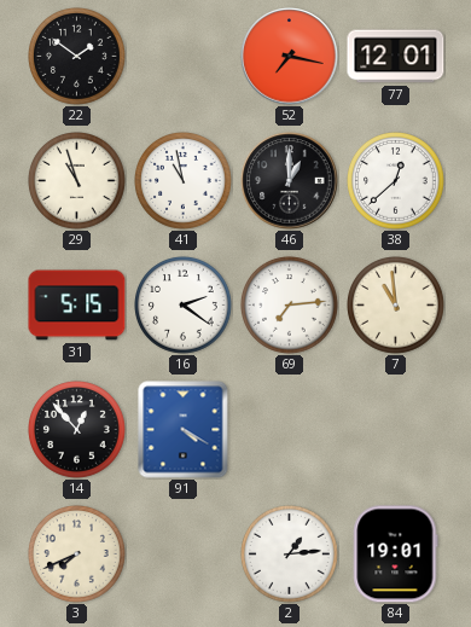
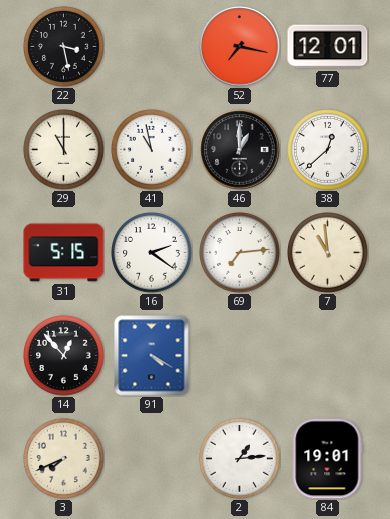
22: 1:51 -> 3:28
29: 10:57 -> 11:00
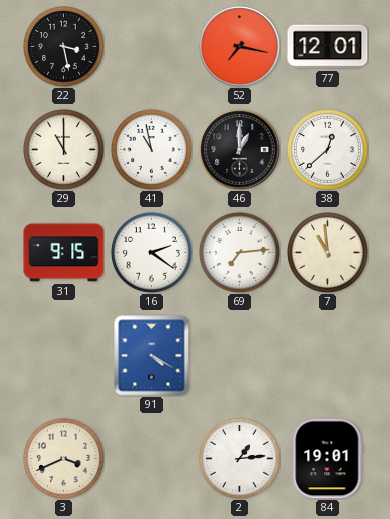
31: 5:15 -> 9:15
14: 12:53 -> none
3: 7:41 -> 3:41
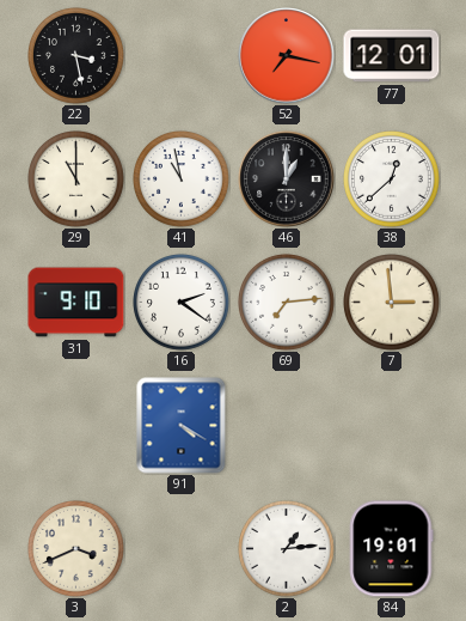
31: 9:15 -> 9:10
7: 10:59 -> 2:59
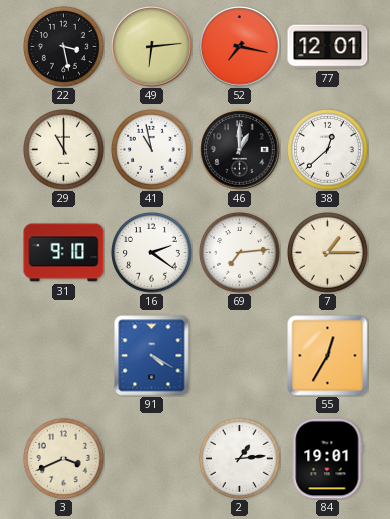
49: none -> 6:14
7: 2:59 -> 1:15
55: none -> 12:35
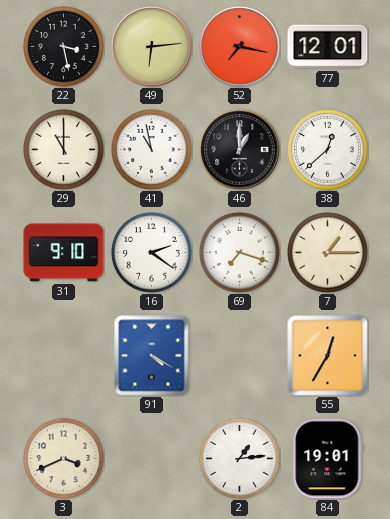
69: 7:14 -> 7:18
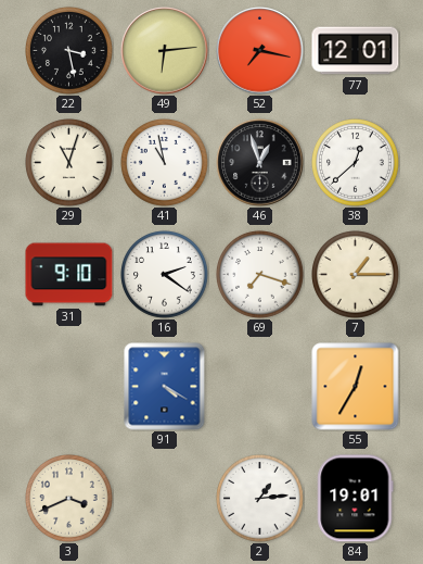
29: 11:00 -> 11:03
46: 1:00 -> 12:57
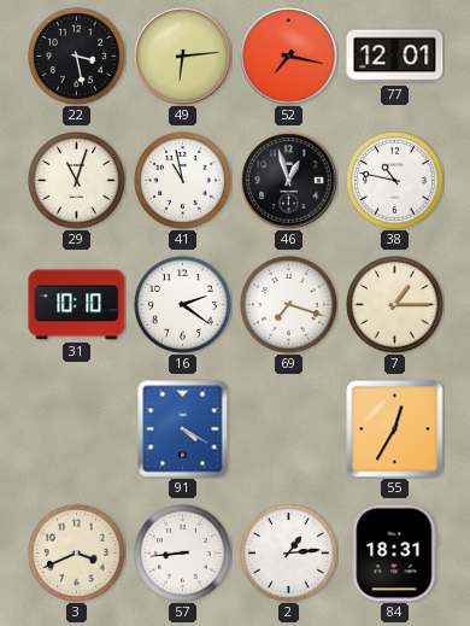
38: 12:38 -> 10:47
31: 9:10 -> 10:10
57: none -> 8:44
84: 19:01 -> 18:31
